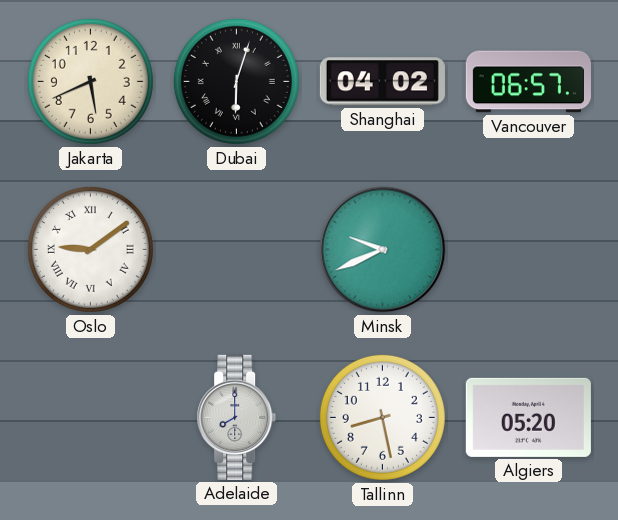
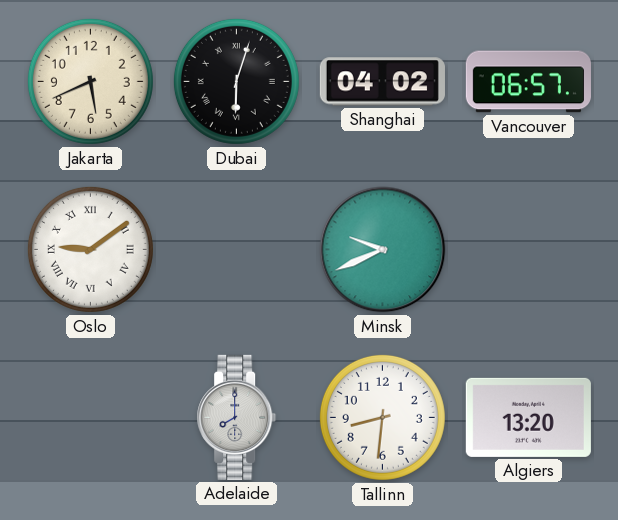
Tallinn: 8:28 -> 8:31
Algiers: 05:20 -> 13:20
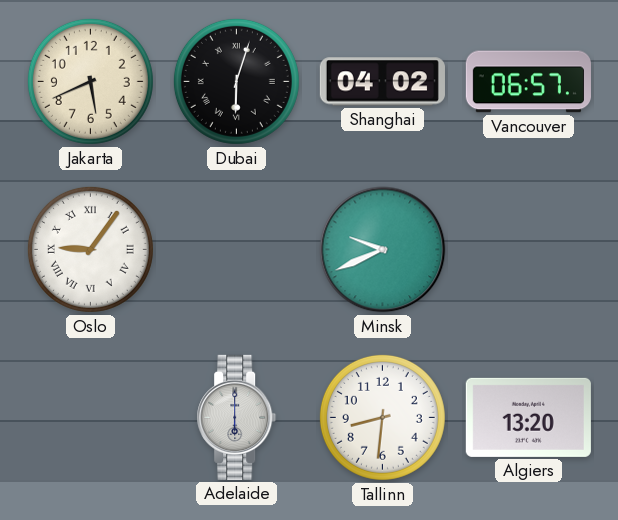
Oslo: 9:09 -> 9:06
Adelaide: 8:00 -> 6:00
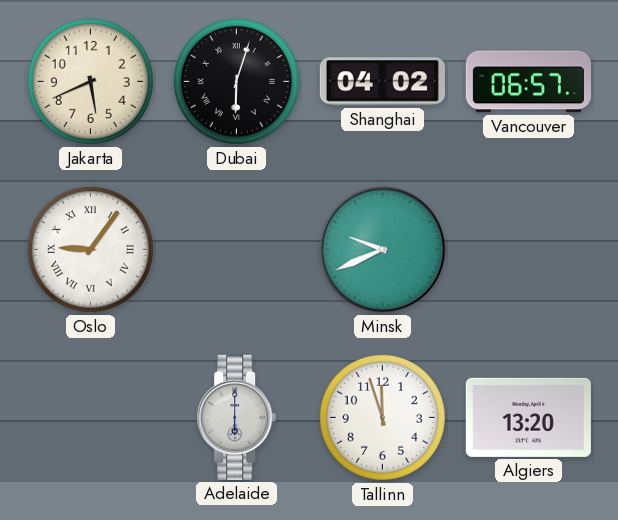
Tallinn: 8:31 -> 11:57
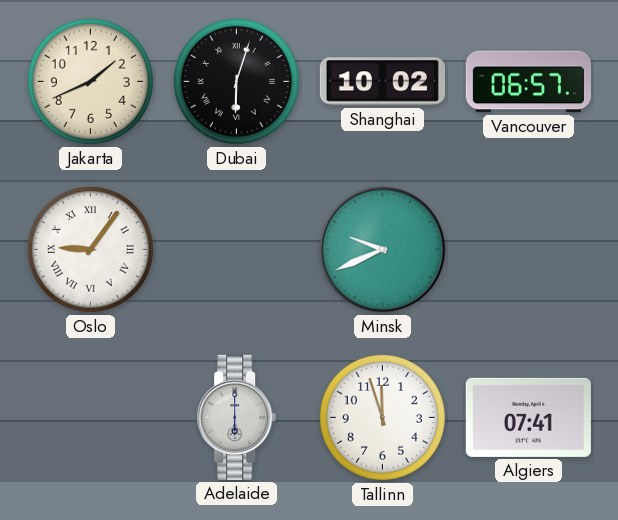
Jakarta: 5:41 -> 1:41
Shanghai: 04:02 -> 10:02
Algiers: 13:20 -> 07:41
